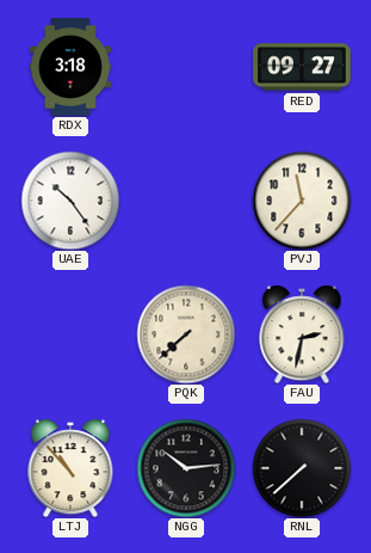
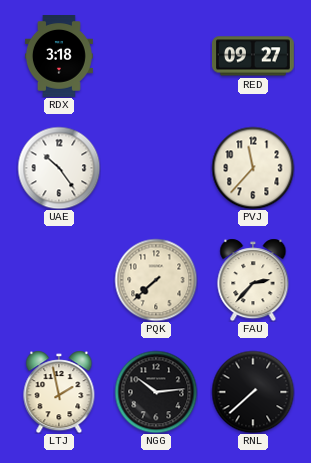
FAU: 2:32 -> 2:37
LTJ: 10:53 -> 1:58
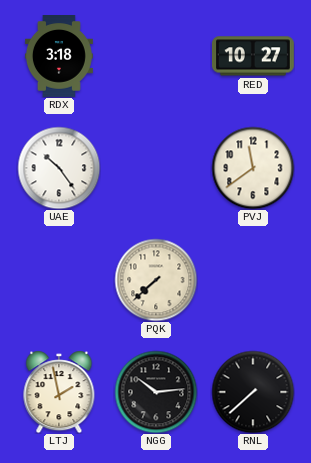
RED: 09:27 -> 10:27
PVJ: 11:37 -> 11:39
FAU: 2:37 -> none
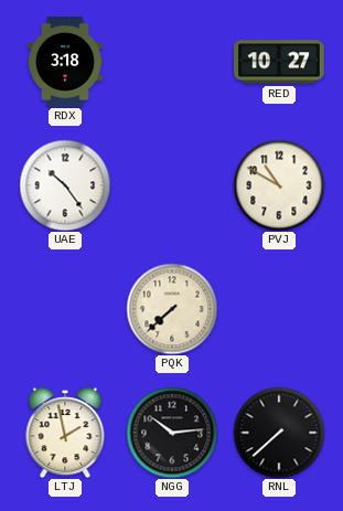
PVJ: 11:39 -> 10:50
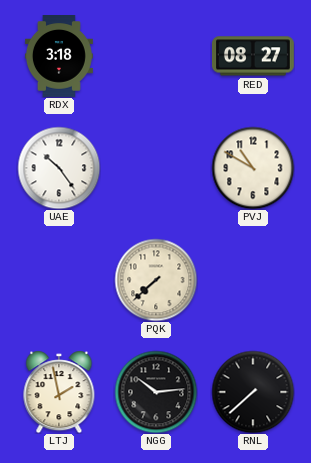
RED: 10:27 -> 08:27
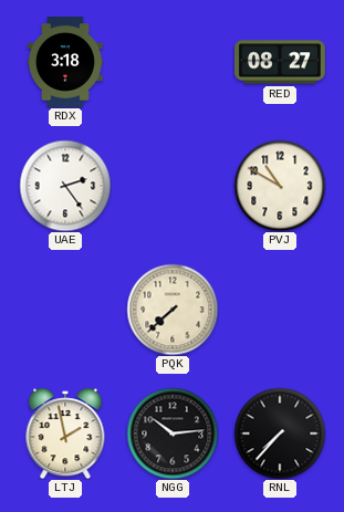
UAE: 10:24 -> 2:24
RNL: 7:38 -> 7:37
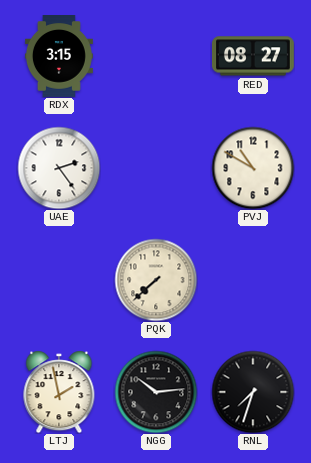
RDX: 3:18 -> 3:15
RNL: 7:37 -> 7:33
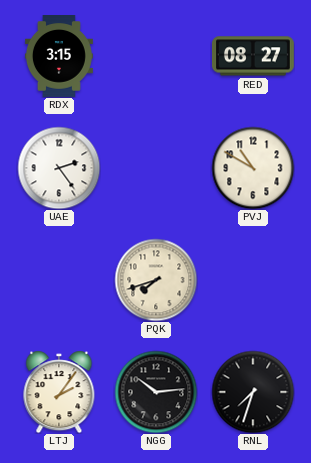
PQK: 7:38 -> 7:42
LTJ: 1:58 -> 2:06
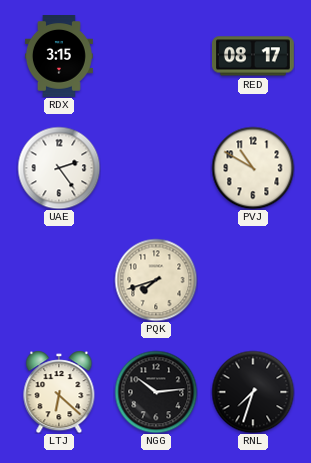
RED: 08:27 -> 08:17
LTJ: 2:06 -> 6:22
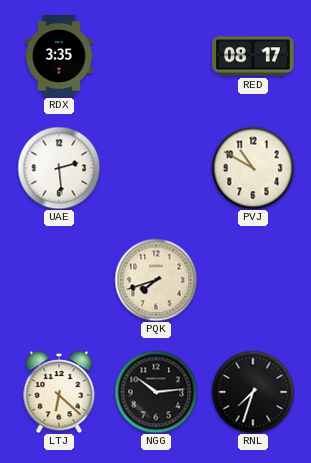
RDX: 3:15 -> 3:35
UAE: 2:24 -> 2:29
